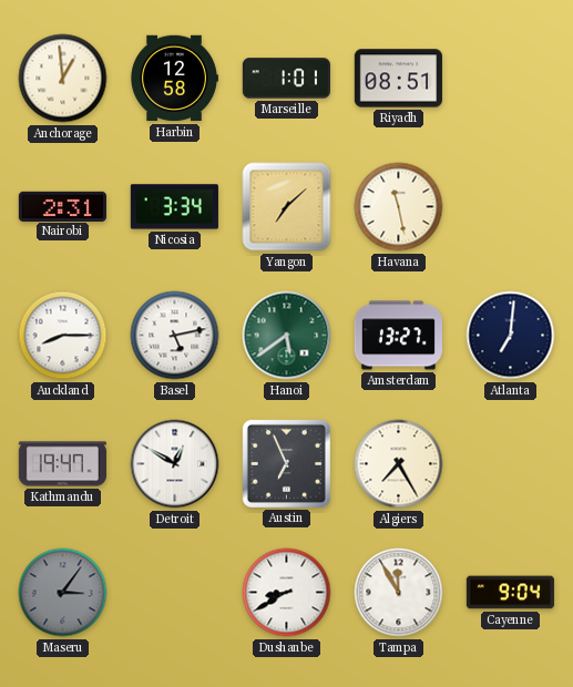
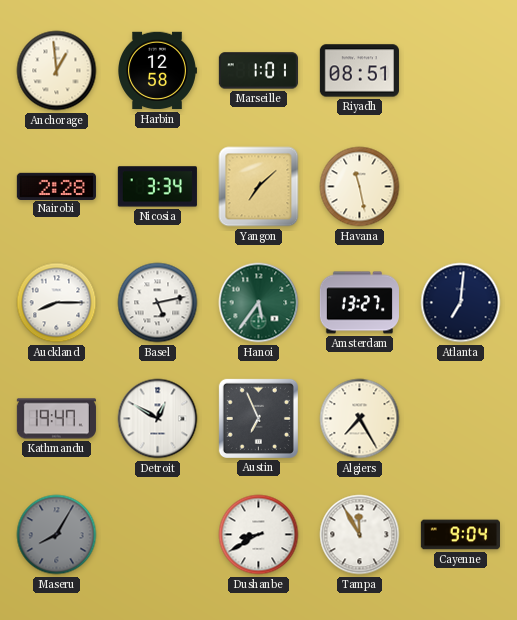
Nairobi: 2:31 -> 2:28
Hanoi: 5:39 -> 5:36
Maseru: 3:06 -> 8:05
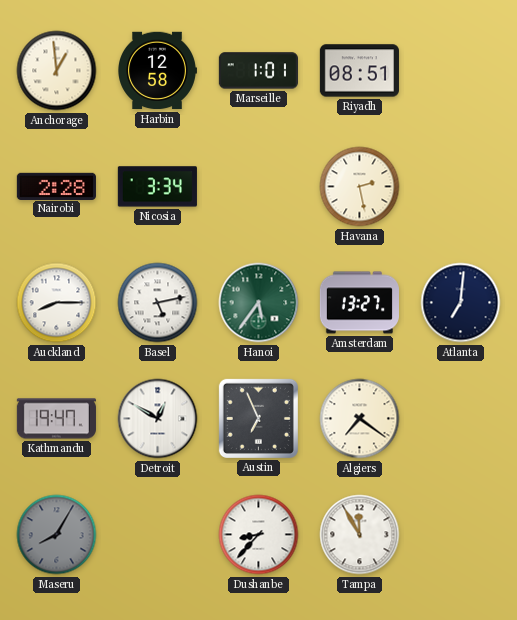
Yangon: 7:08 -> none
Havana: 11:28 -> 2:28
Algiers: 7:25 -> 7:21
Dushanbe: 8:40 -> 8:37
Cayenne: 9:04 -> none
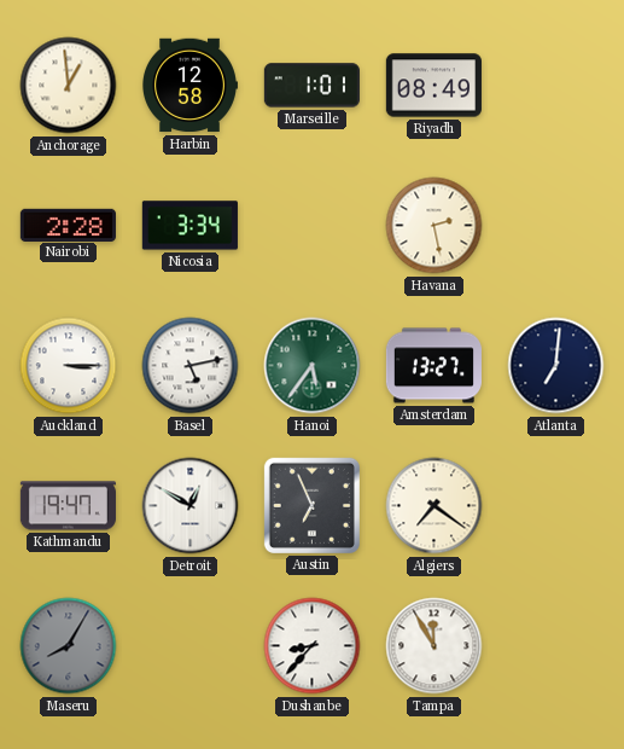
Riyadh: 08:51 -> 08:49
Auckland: 8:15 -> 3:15
